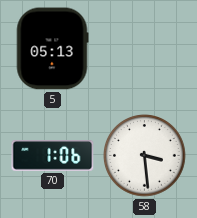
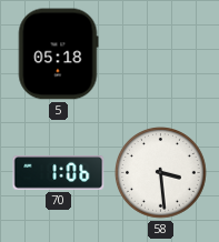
5: 05:13 -> 05:18
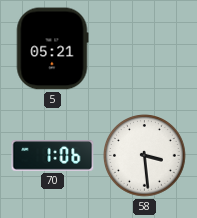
5: 05:18 -> 05:21
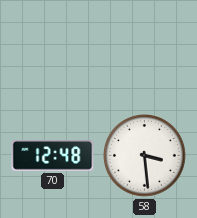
5: 05:21 -> none
70: 1:06 -> 12:48
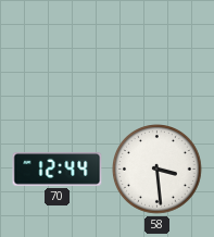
70: 12:48 -> 12:44
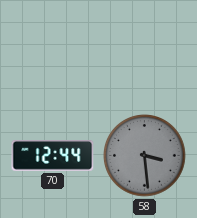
58 dial: white -> grey
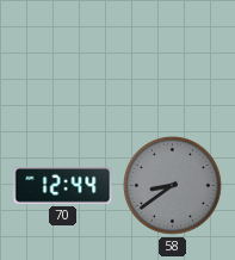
58: 3:29 -> 8:39
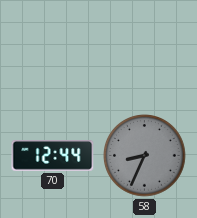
58: 8:39 -> 8:34
